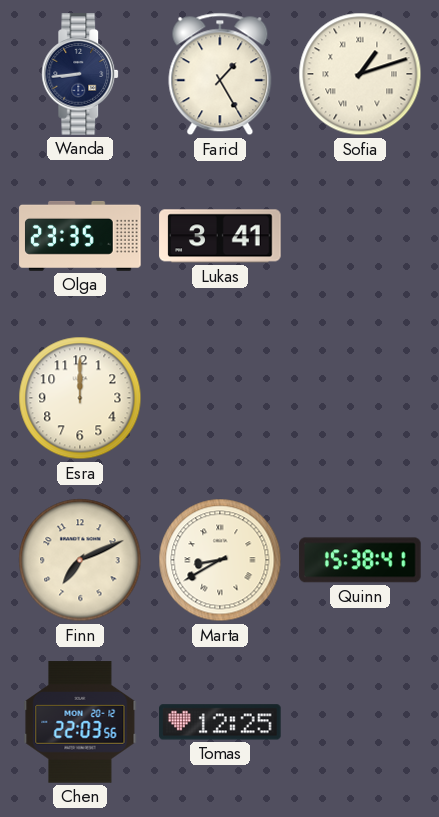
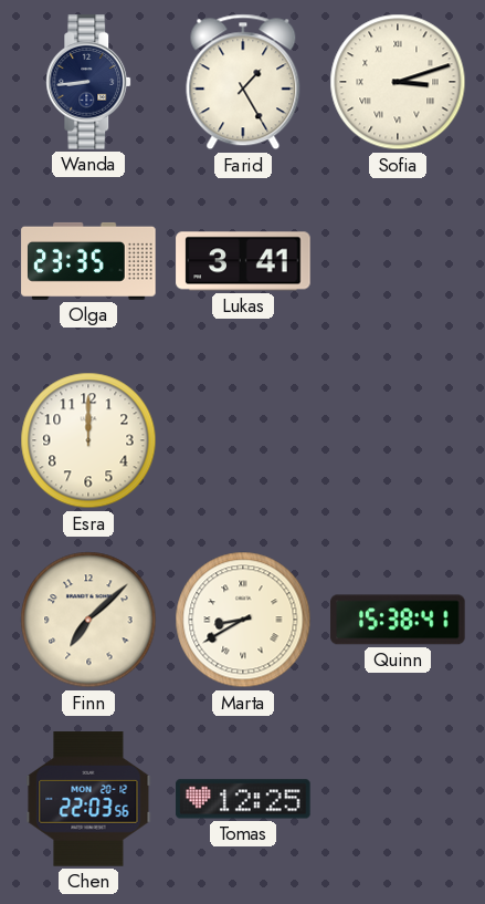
Sofia: 1:12 -> 3:12
Finn: 7:11 -> 7:08
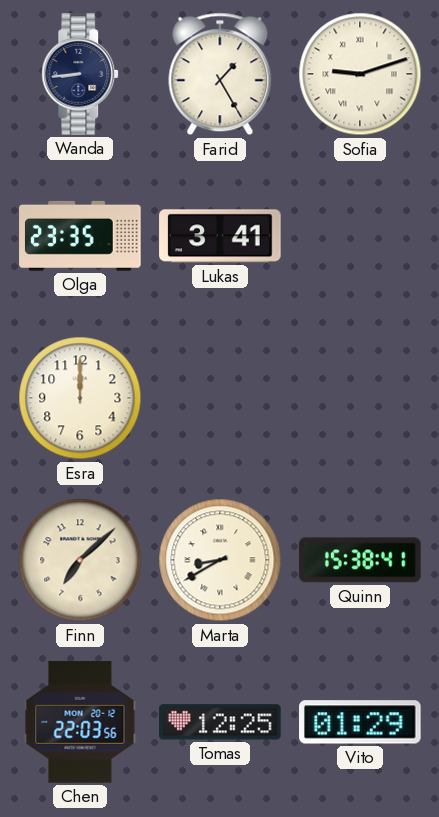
Sofia: 3:12 -> 9:12
Vito: none -> 01:29
